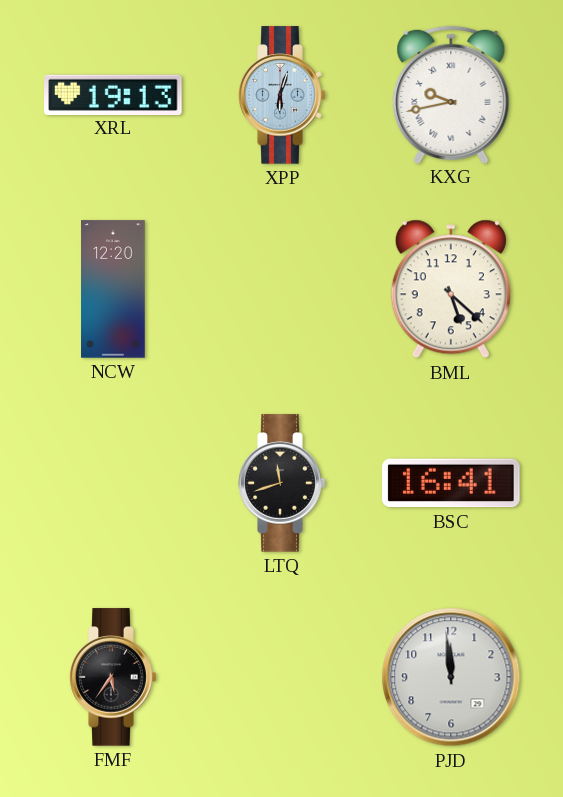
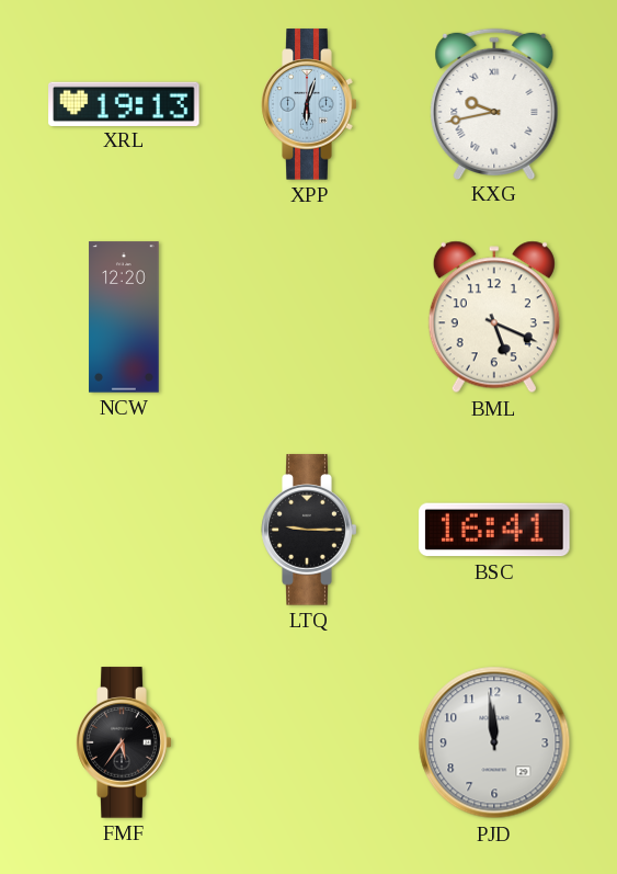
BML: 5:22 -> 5:19
LTQ: 11:42 -> 9:15
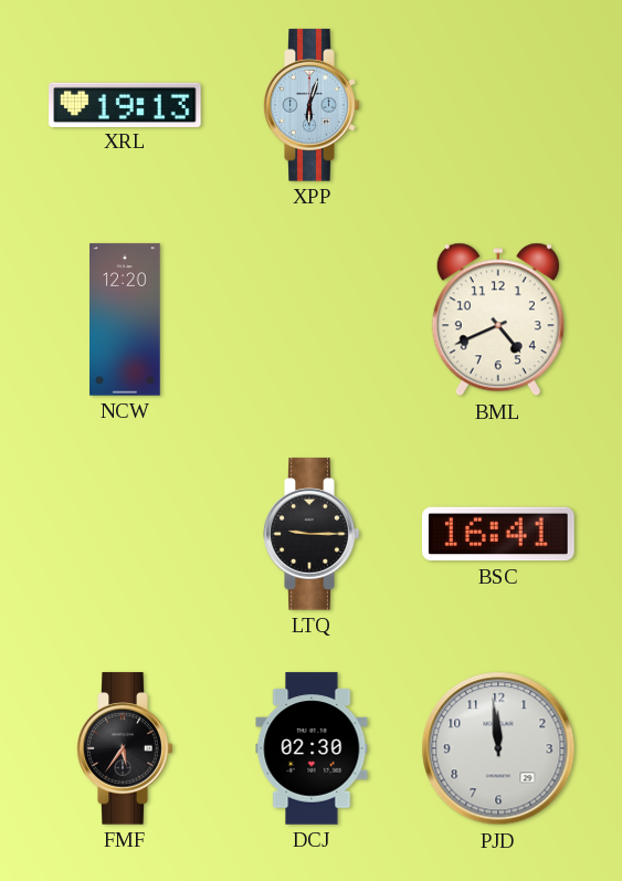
KXG: 9:43 -> none
BML: 5:19 -> 4:41
DCJ: none -> 02:30
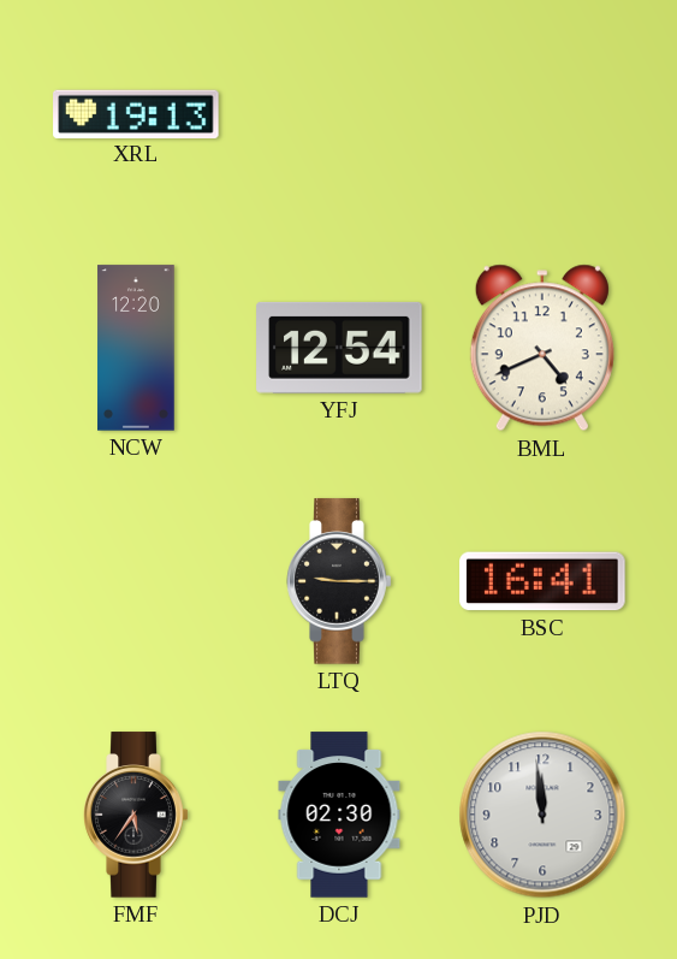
XPP: 6:03 -> none
YFJ: none -> 12:54
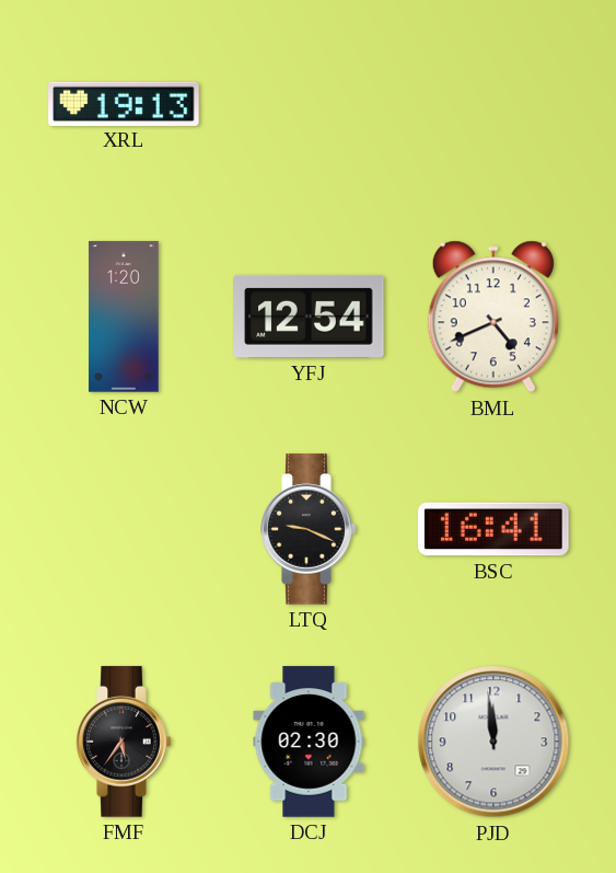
NCW: 12:20 -> 1:20
LTQ: 9:15 -> 9:19
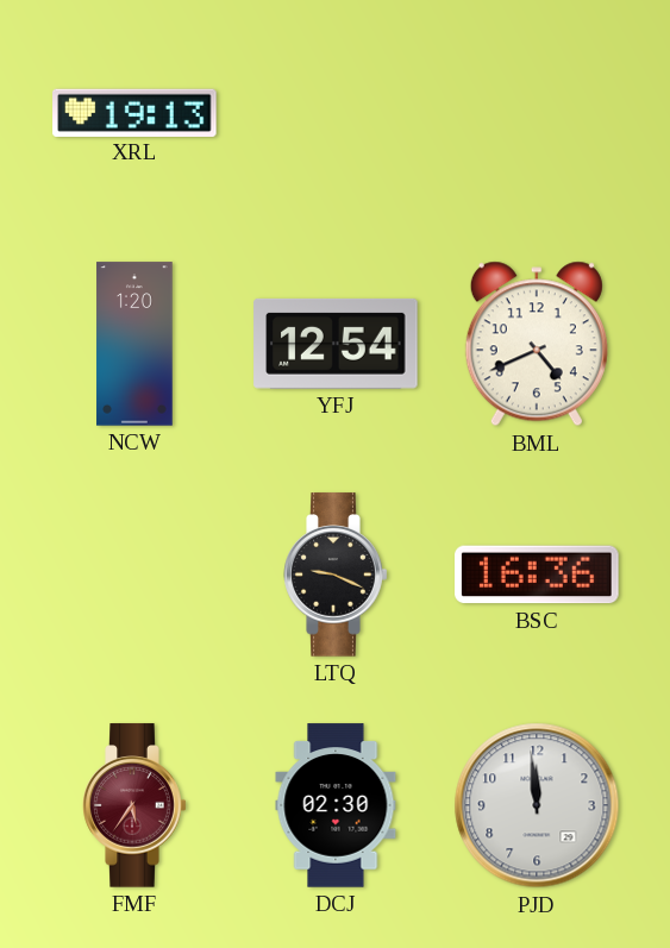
BSC: 16:41 -> 16:36
FMF dial: black -> burgundy
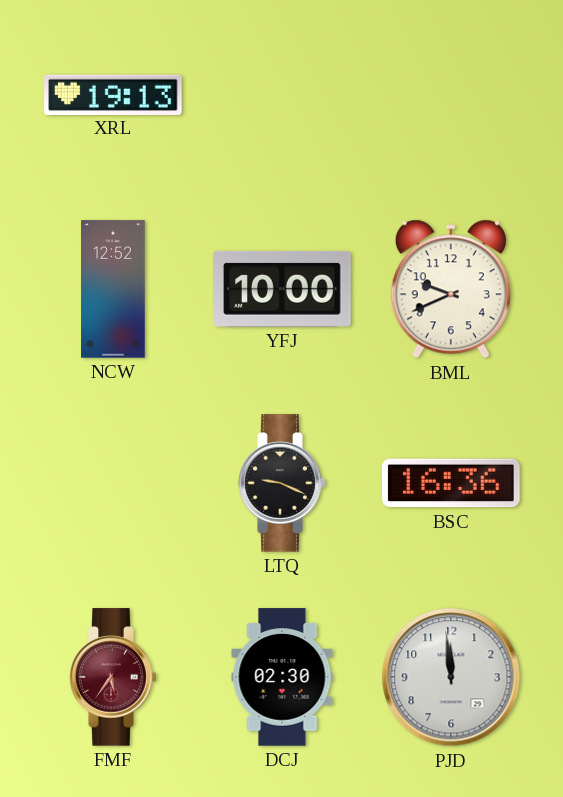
NCW: 1:20 -> 12:52
YFJ: 12:54 -> 10:00
BML: 4:41 -> 9:41
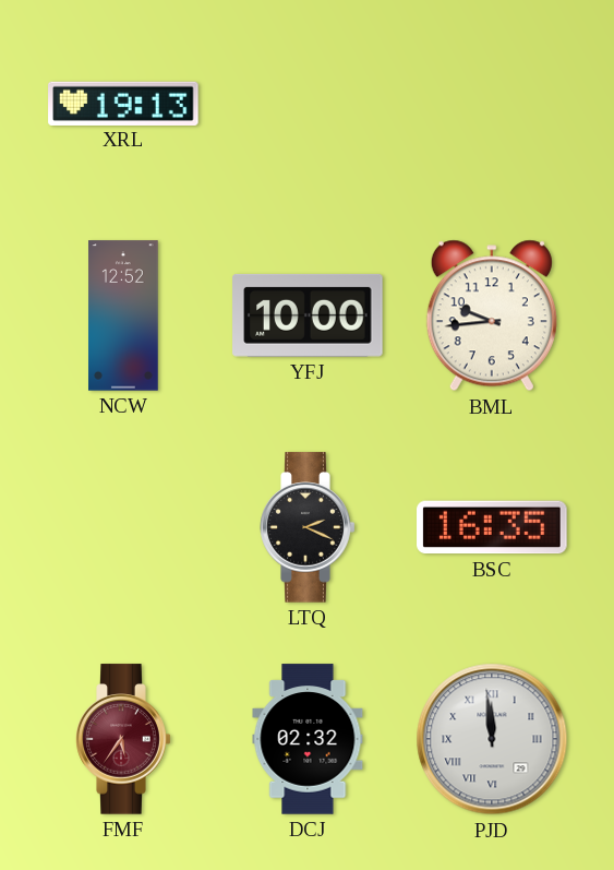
BML: 9:41 -> 9:44
LTQ: 9:19 -> 2:19
BSC: 16:36 -> 16:35
DCJ: 02:30 -> 02:32
PJD numerals: Arabic -> Roman
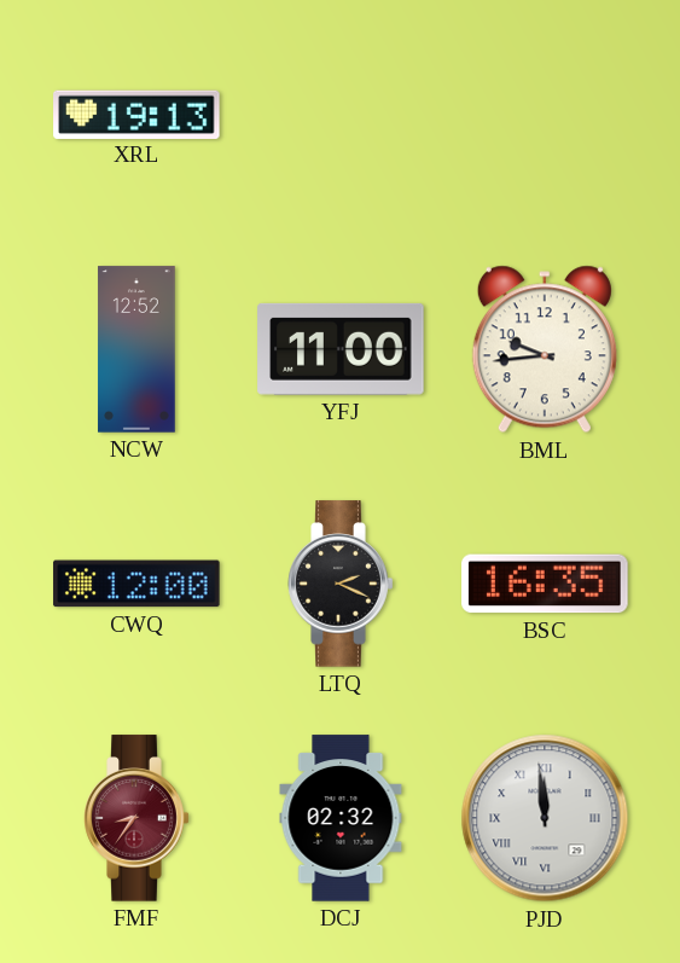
YFJ: 10:00 -> 11:00
CWQ: none -> 12:00
FMF: 5:36 -> 8:36
